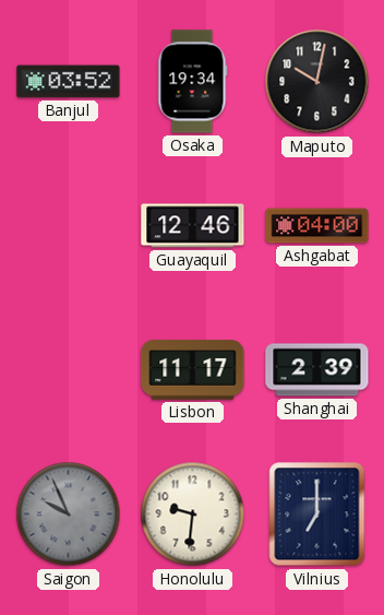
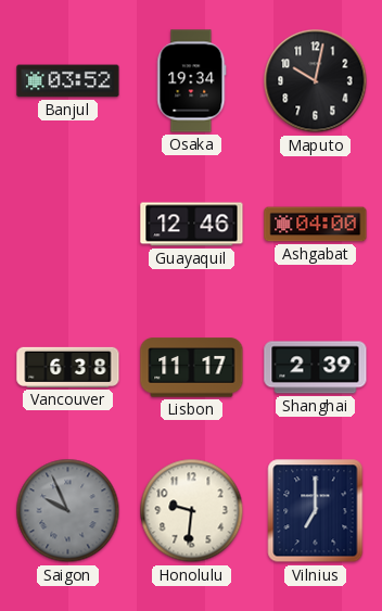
Vancouver: none -> 6:38
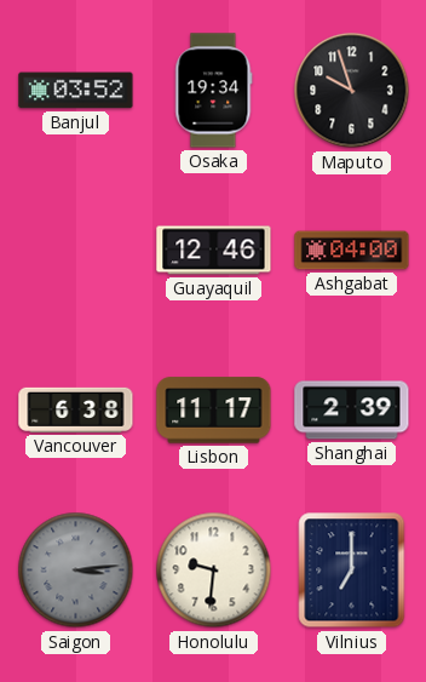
Maputo: 10:02 -> 9:57
Saigon: 9:56 -> 3:14
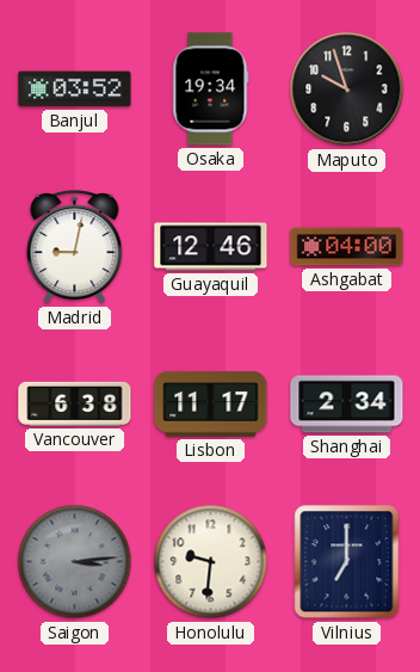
Madrid: none -> 9:02
Shanghai: 2:39 -> 2:34
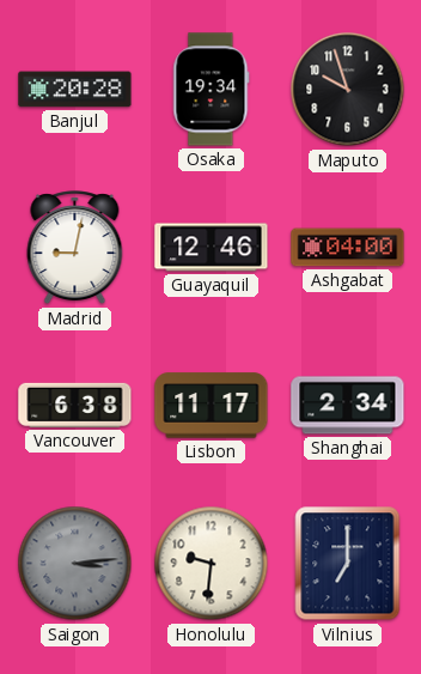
Banjul: 03:52 -> 20:28
